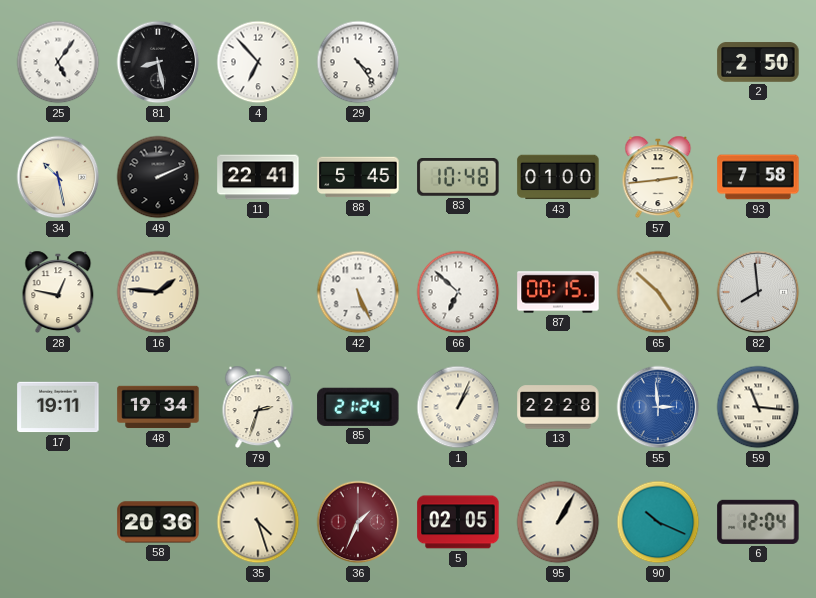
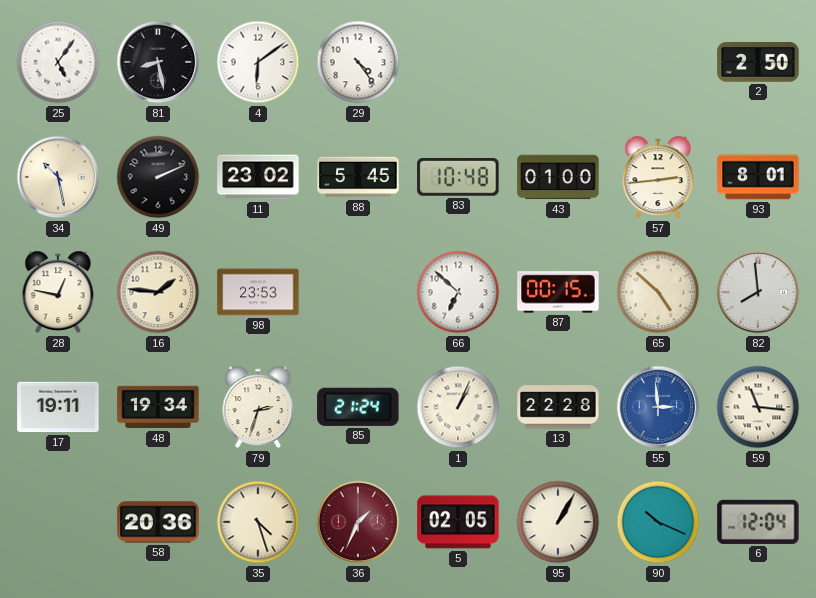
4: 6:53 -> 6:09
11: 22:41 -> 23:02
93: 7:58 -> 8:01
98: none -> 23:53
42: 5:26 -> none
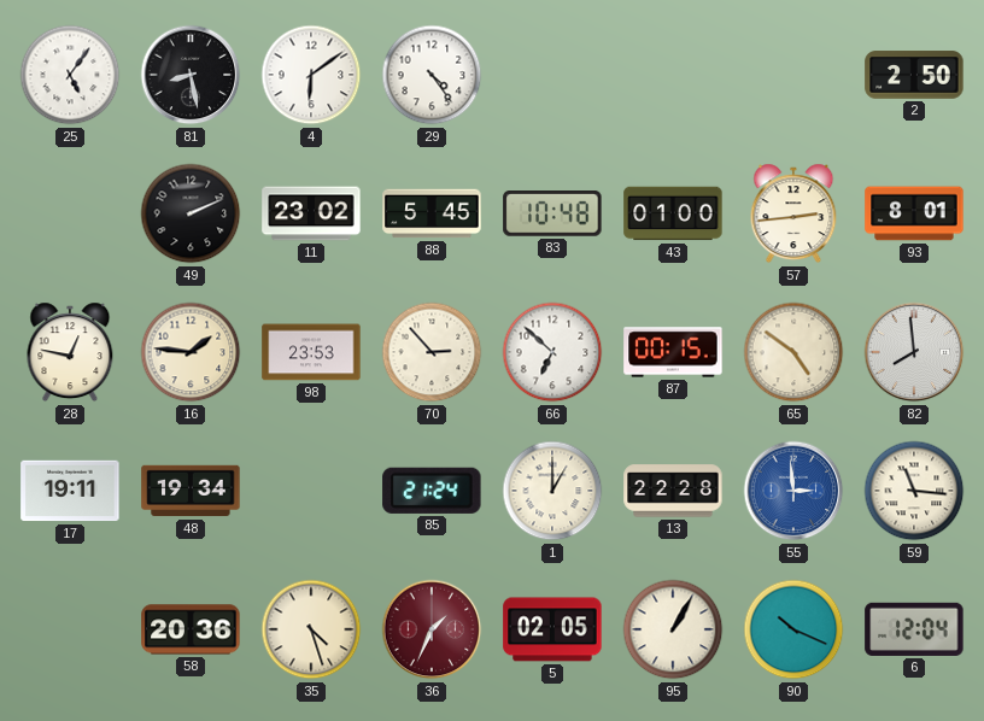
34: 10:28 -> none
70: none -> 2:53
65: 4:52 -> 4:51
79: 2:33 -> none
1: 1:04 -> 1:00
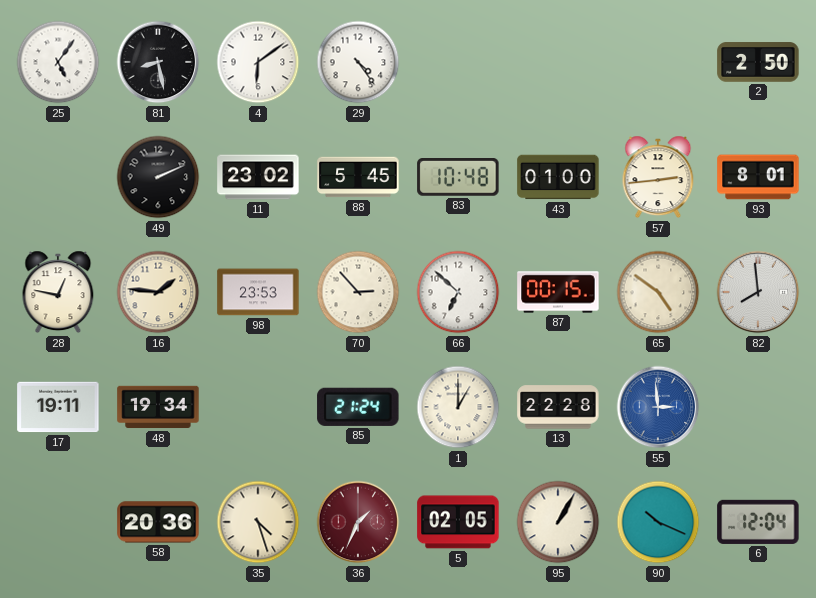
59: 11:16 -> none
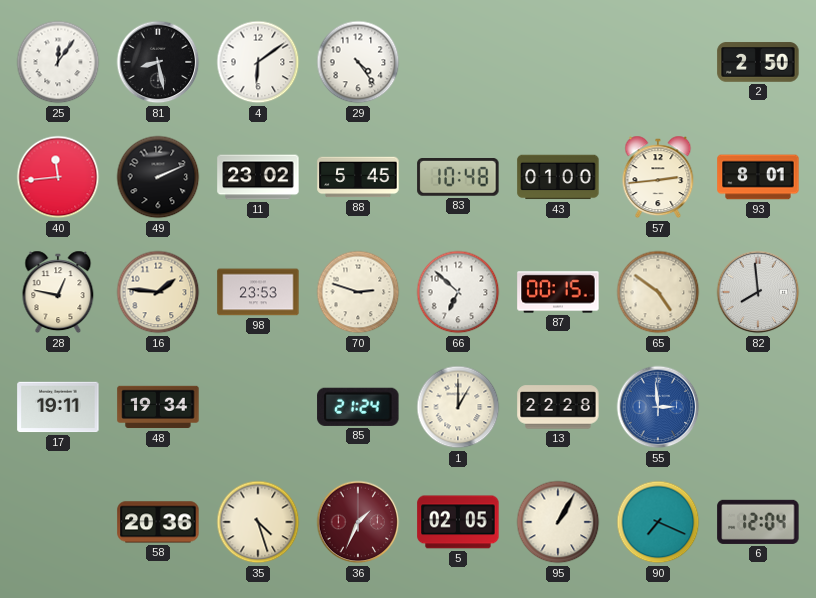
25: 5:06 -> 12:06
40: none -> 11:44
70: 2:53 -> 2:48
90: 10:19 -> 7:19
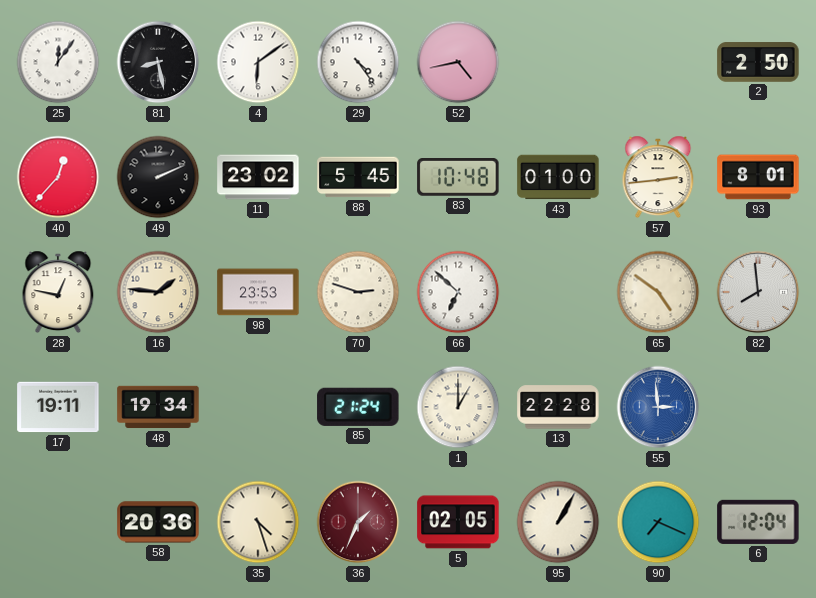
52: none -> 4:43
40: 11:44 -> 12:37
87: 00:15 -> none
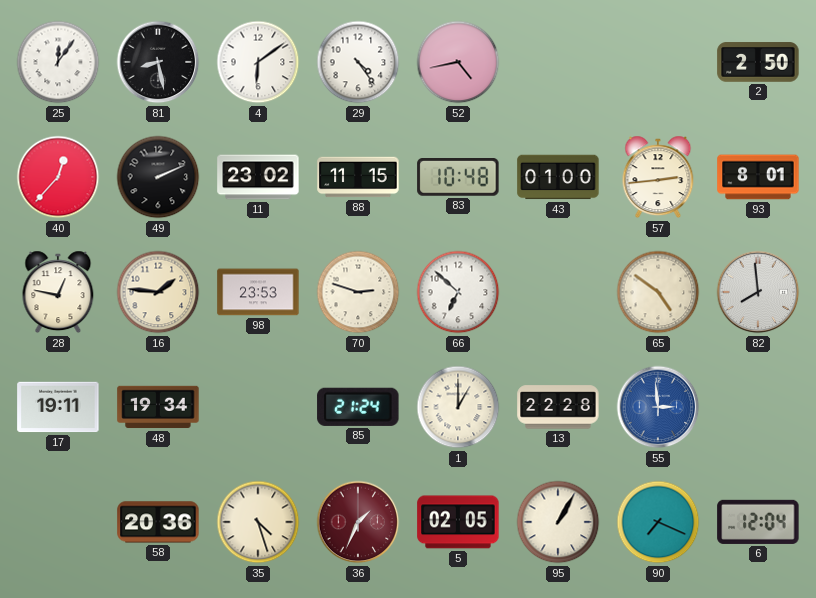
88: 5:45 -> 11:15
